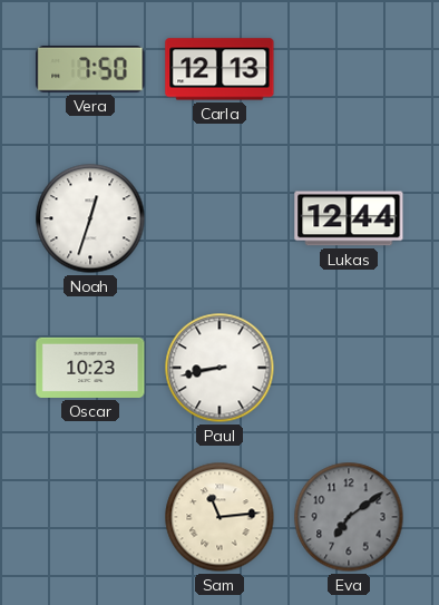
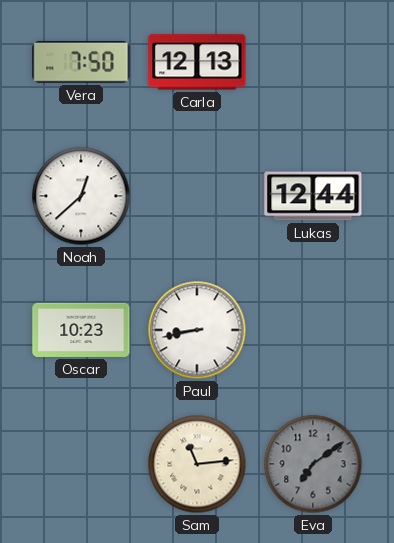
Noah: 12:33 -> 12:38
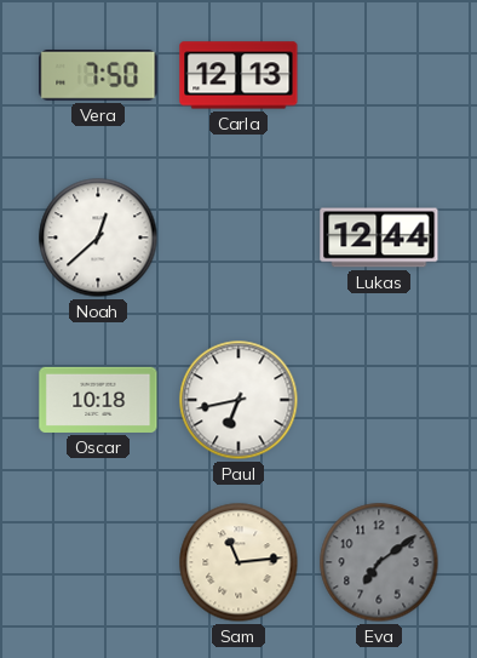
Oscar: 10:23 -> 10:18
Paul: 8:43 -> 6:43
